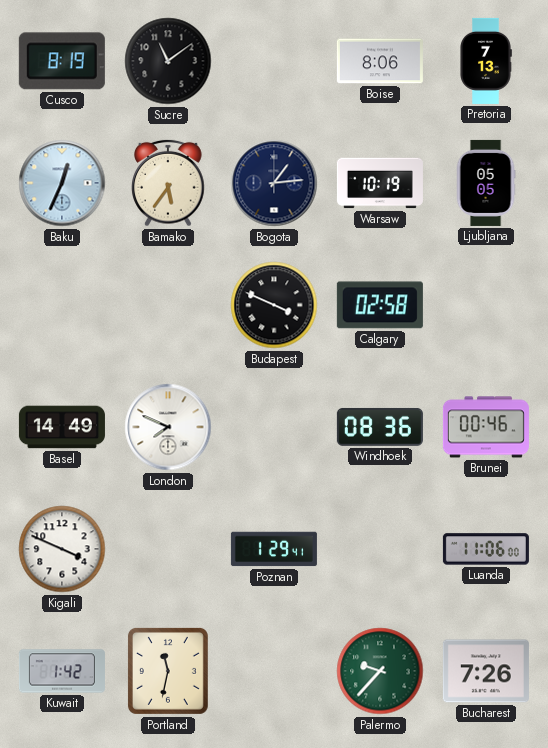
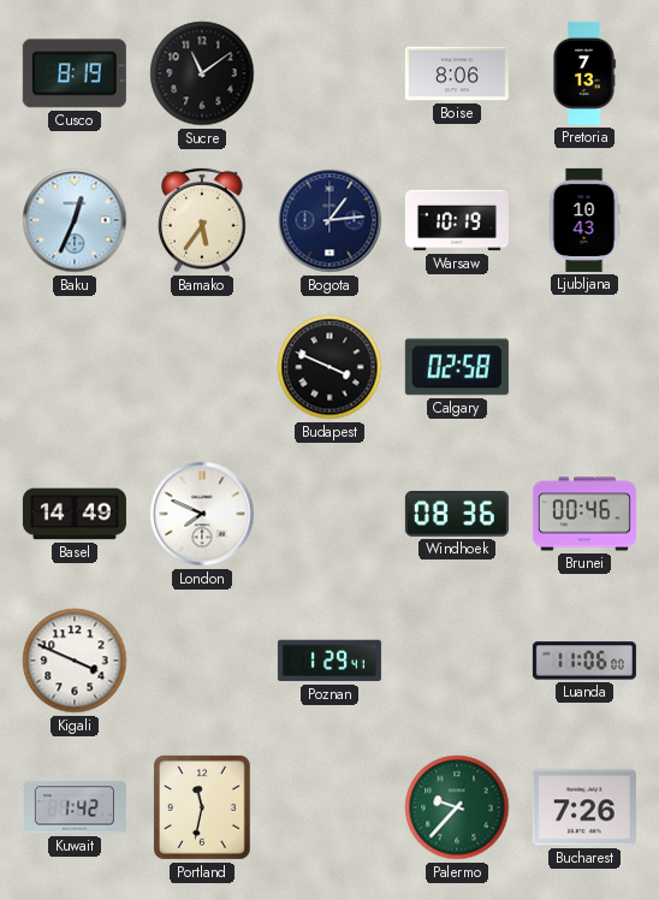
Ljubljana: 05:05 -> 10:43
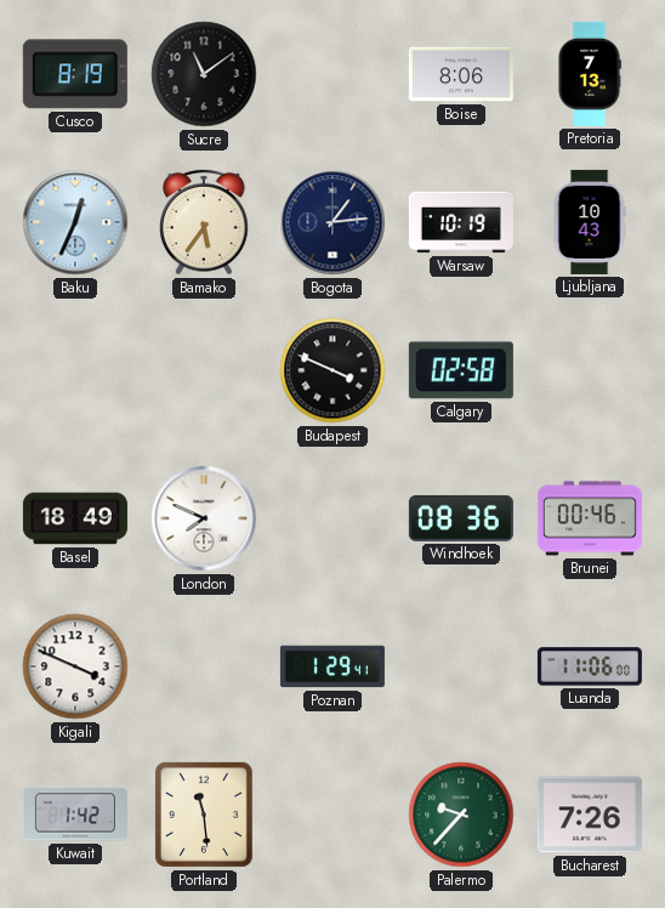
Basel: 14:49 -> 18:49
Portland: 11:32 -> 11:29
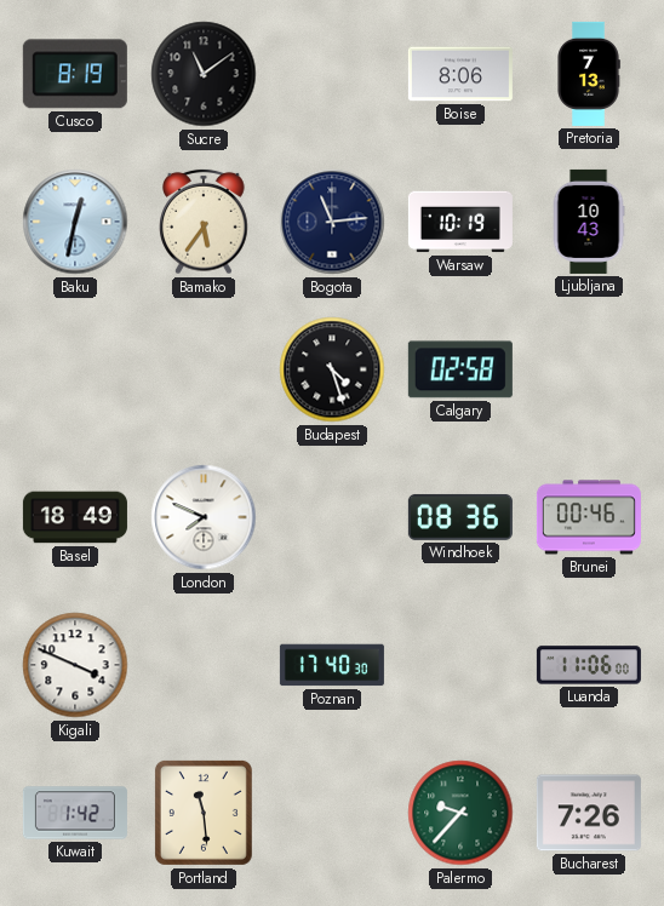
Baku: 12:34 -> 12:32
Bogota: 1:14 -> 11:14
Budapest: 3:49 -> 4:27
Poznan: 1:29 -> 17:40
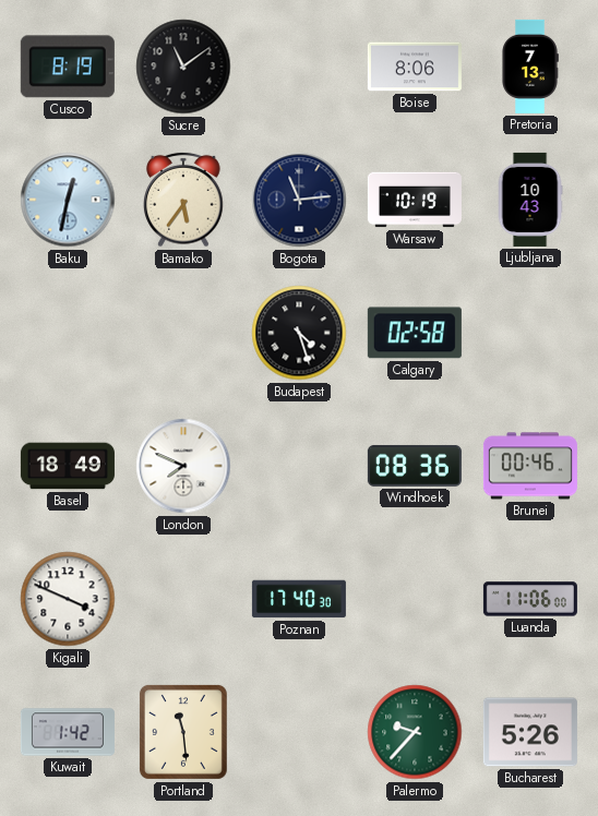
Bucharest: 7:26 -> 5:26
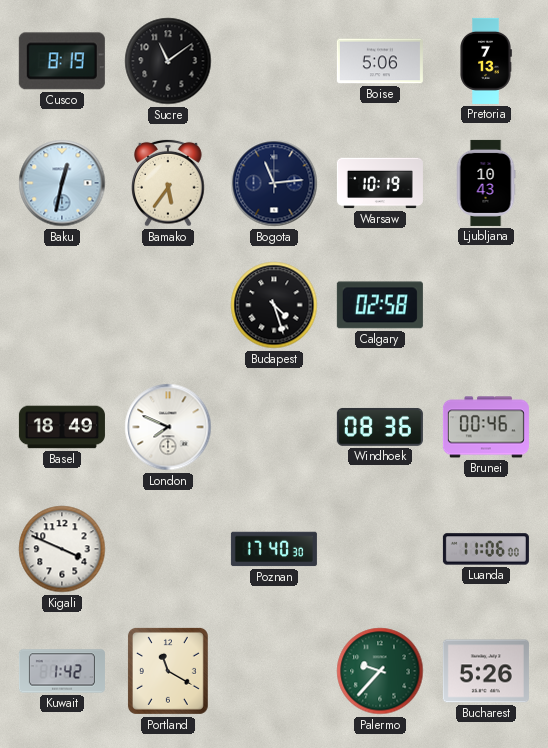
Boise: 8:06 -> 5:06
Portland: 11:29 -> 11:20
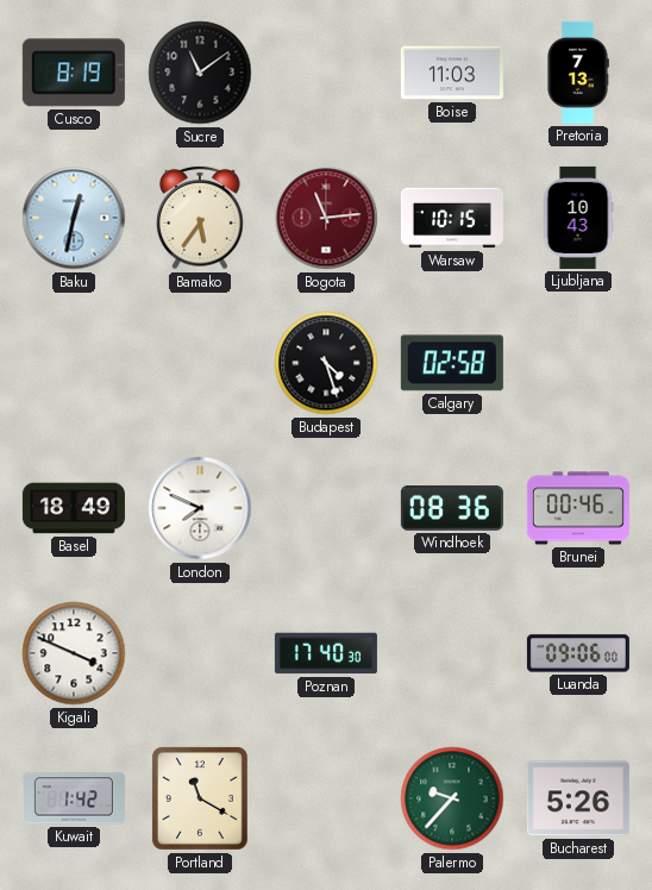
Boise: 5:06 -> 11:03
Bogota dial: navy -> burgundy
Warsaw: 10:19 -> 10:15
Luanda: 11:06 -> 09:06
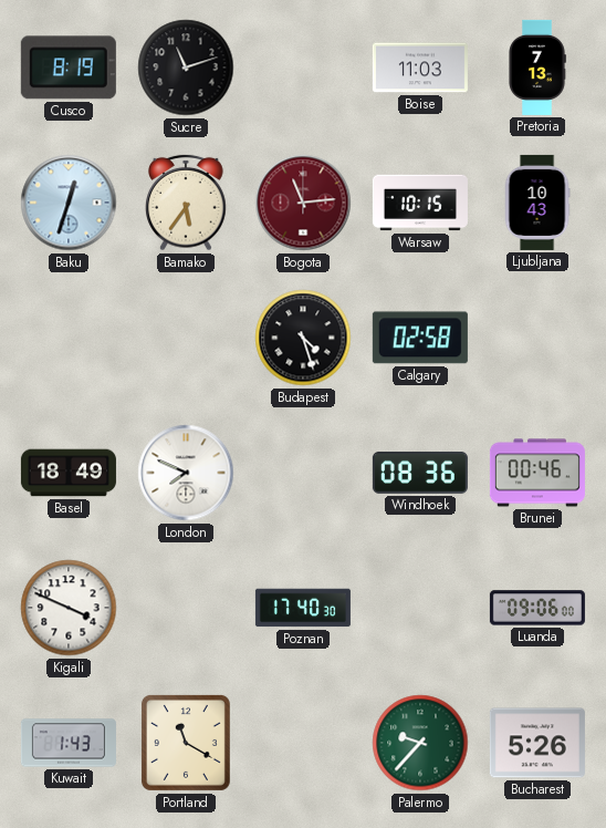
Sucre: 11:09 -> 11:12
Baku: 12:32 -> 12:33
Kuwait: 1:42 -> 1:43
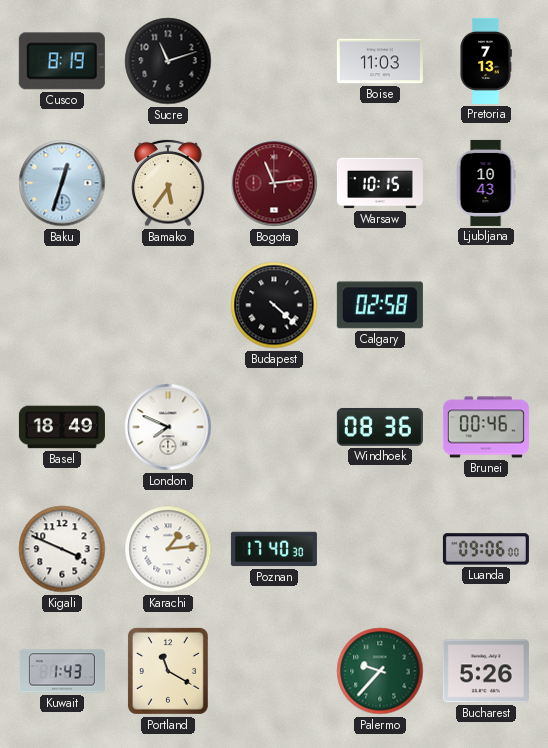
Budapest: 4:27 -> 4:22
Karachi: none -> 1:14
